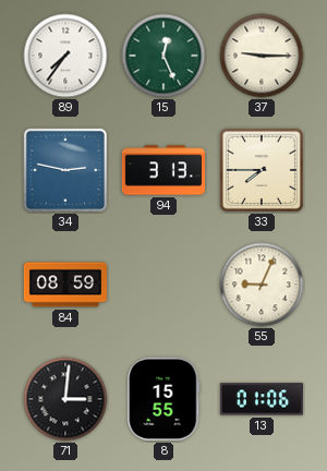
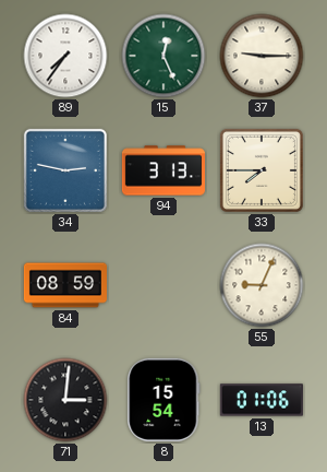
8: 15:55 -> 15:54
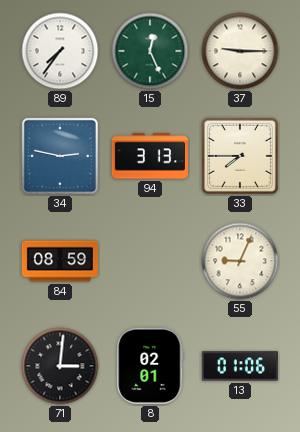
8: 15:54 -> 02:01
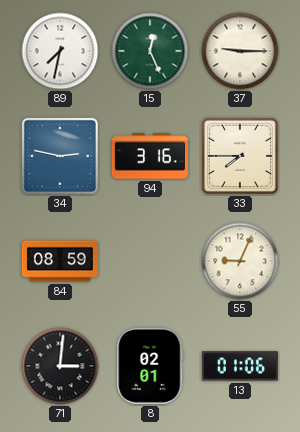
89: 7:36 -> 7:32
94: 3:13 -> 3:16
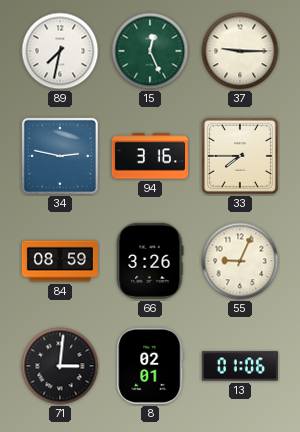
66: none -> 3:26
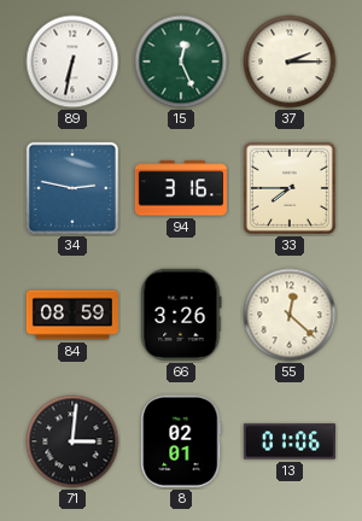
89: 7:32 -> 6:32
37: 9:15 -> 2:15
55: 9:04 -> 12:22
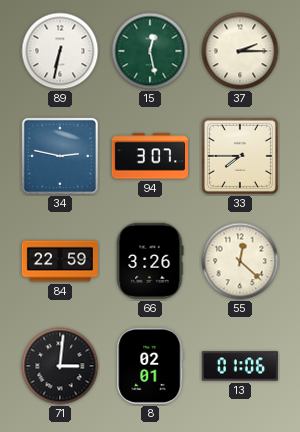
15: 12:26 -> 12:28
94: 3:16 -> 3:07
84: 08:59 -> 22:59
